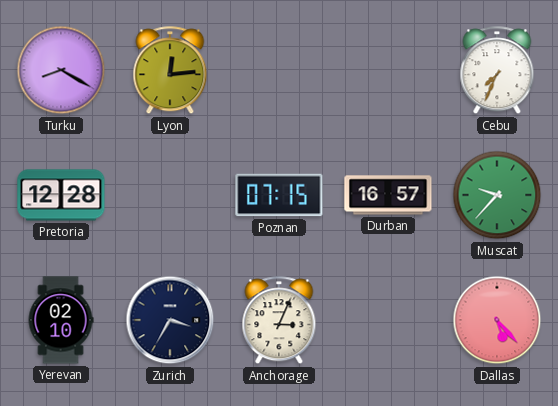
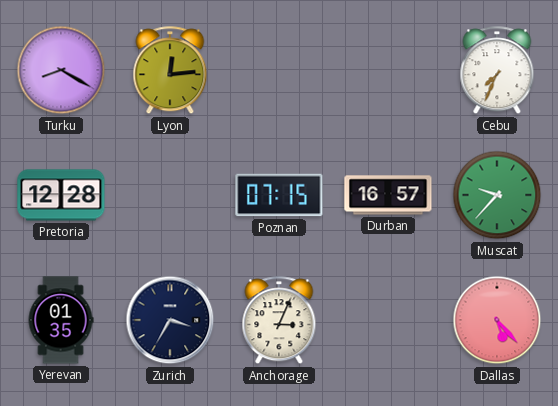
Yerevan: 02:10 -> 01:35
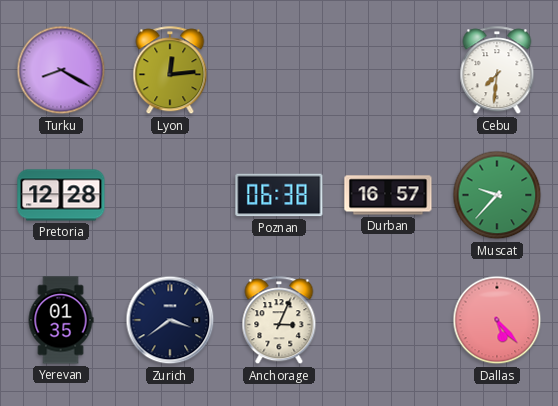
Cebu: 7:34 -> 7:31
Poznan: 07:15 -> 06:38
Zurich: 3:35 -> 3:39
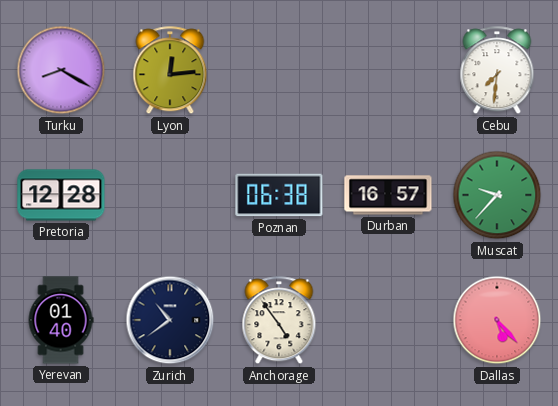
Yerevan: 01:35 -> 01:40
Zurich: 3:39 -> 10:39
Anchorage: 3:04 -> 4:54
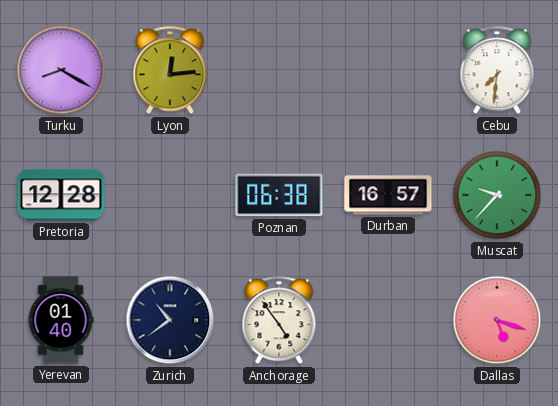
Dallas: 5:23 -> 5:18
